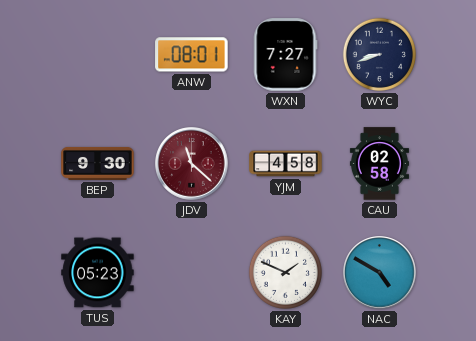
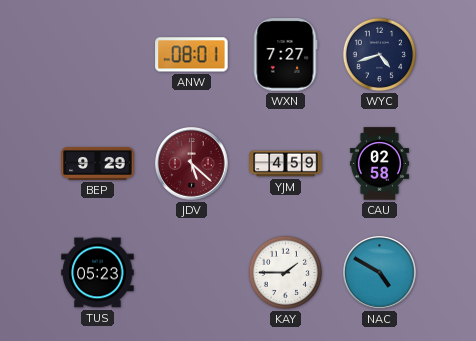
WYC: 8:42 -> 4:42
BEP: 9:30 -> 9:29
JDV: 11:22 -> 5:22
YJM: 4:58 -> 4:59
KAY: 1:49 -> 1:45
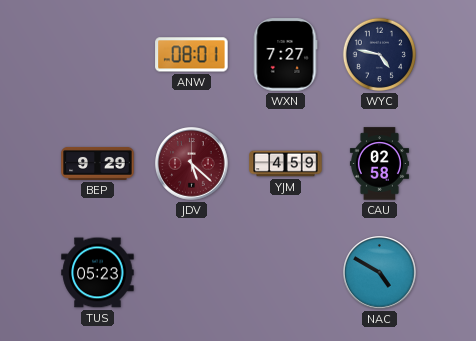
WYC: 4:42 -> 4:47
KAY: 1:45 -> none
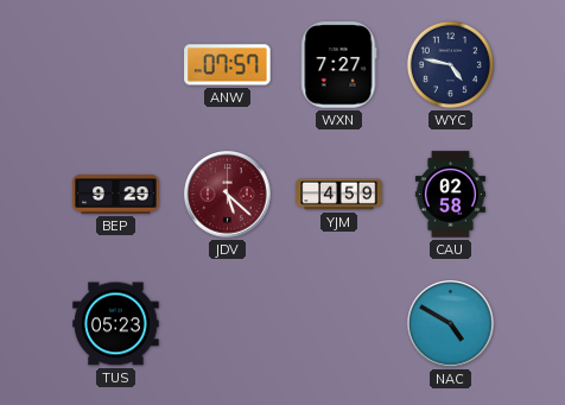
ANW: 08:01 -> 07:57
